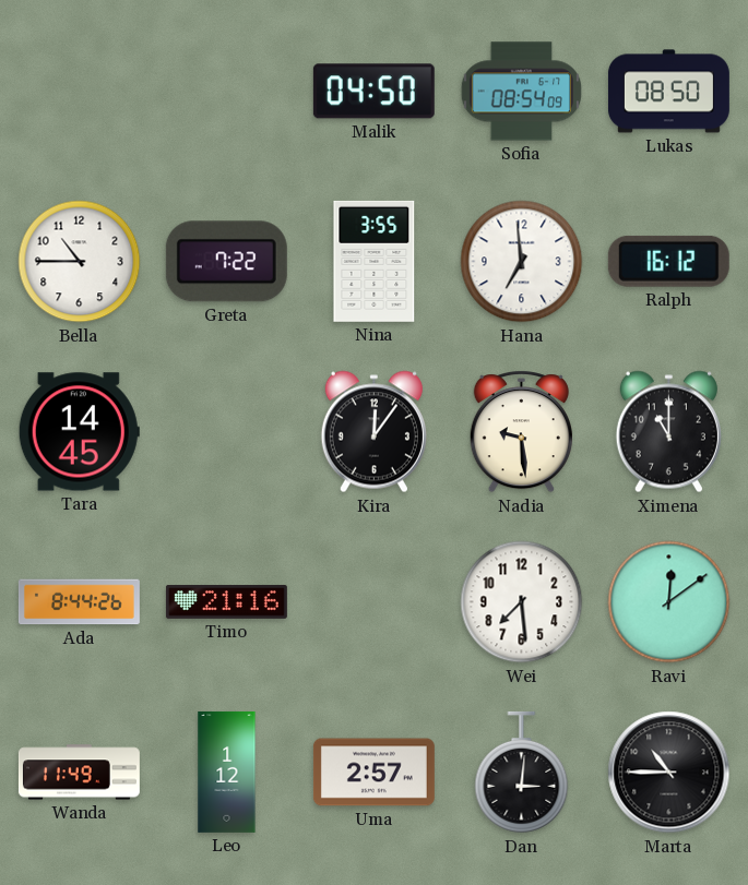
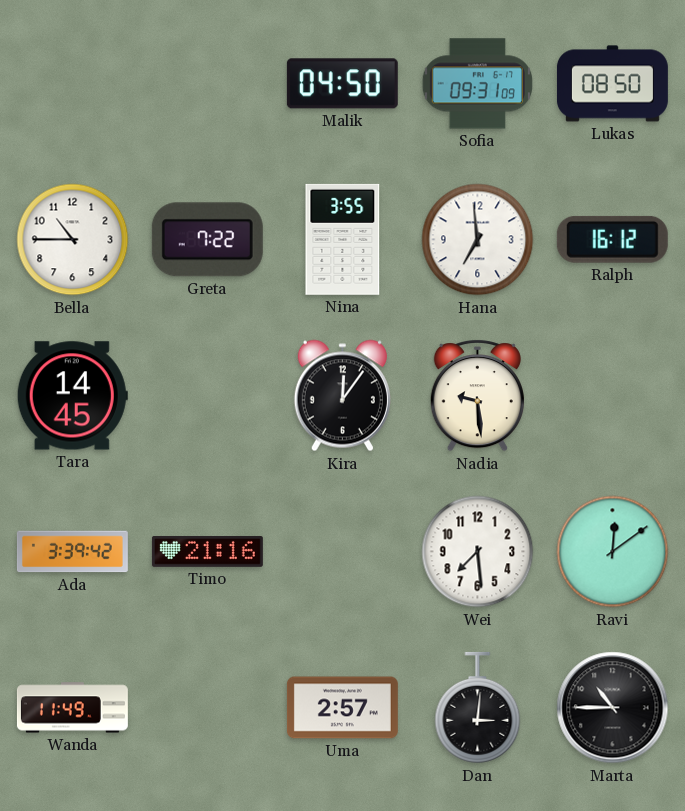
Sofia: 08:54 -> 09:31
Ximena: 11:00 -> none
Ada: 8:44 -> 3:39
Leo: 1:12 -> none
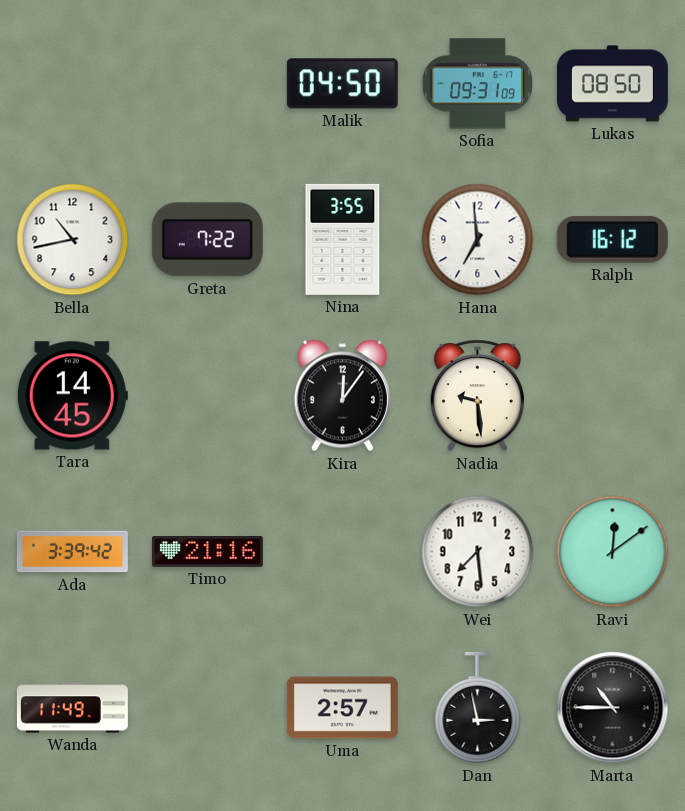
Bella: 10:45 -> 10:43
Dan: 3:01 -> 2:58
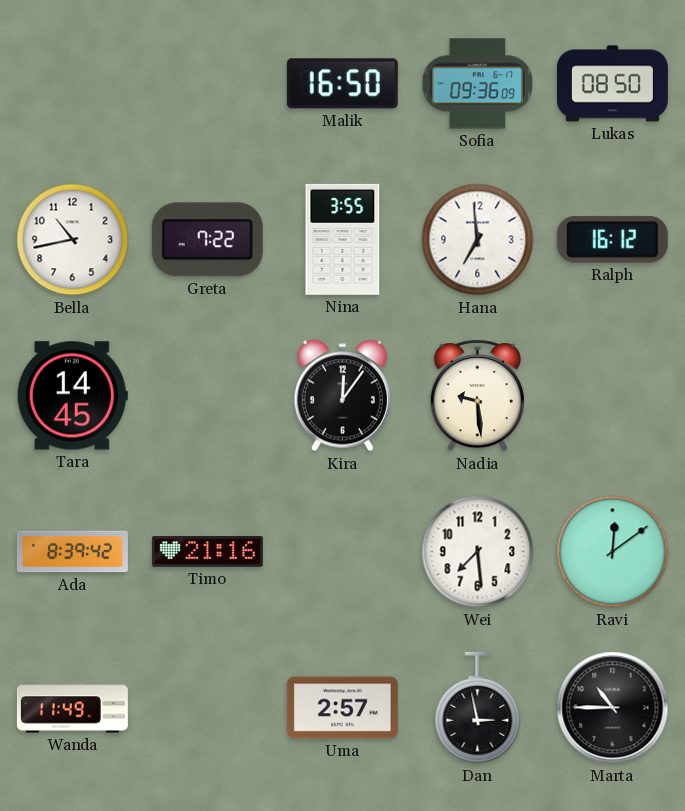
Malik: 04:50 -> 16:50
Sofia: 09:31 -> 09:36
Ada: 3:39 -> 8:39
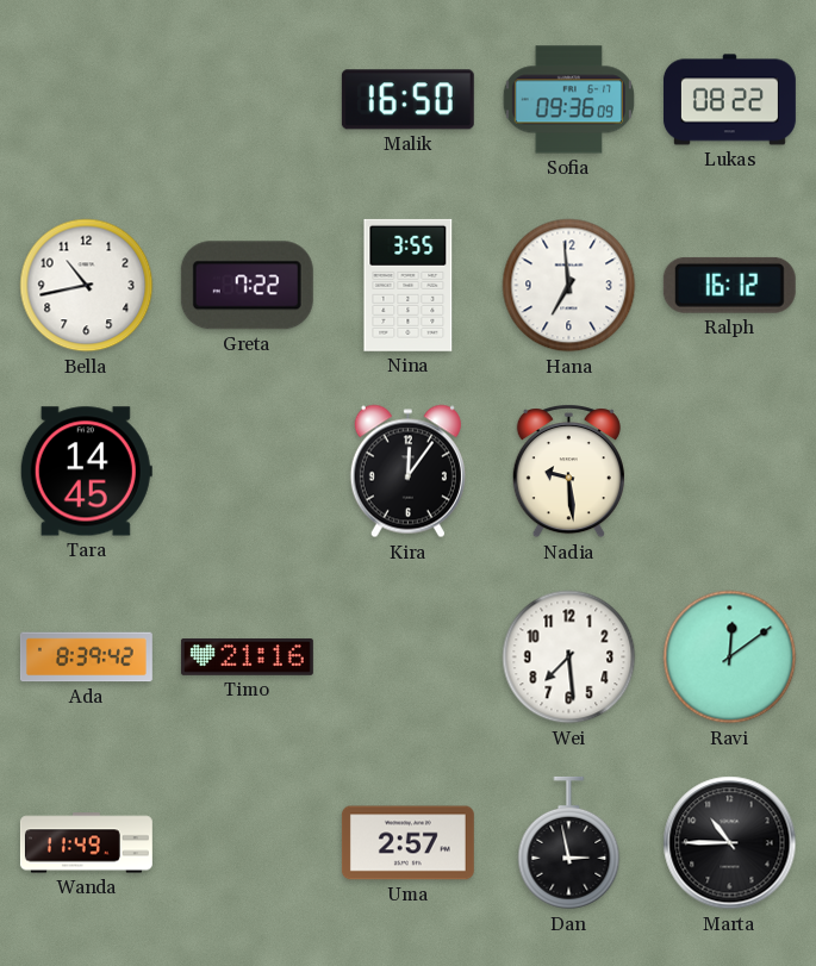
Lukas: 08:50 -> 08:22
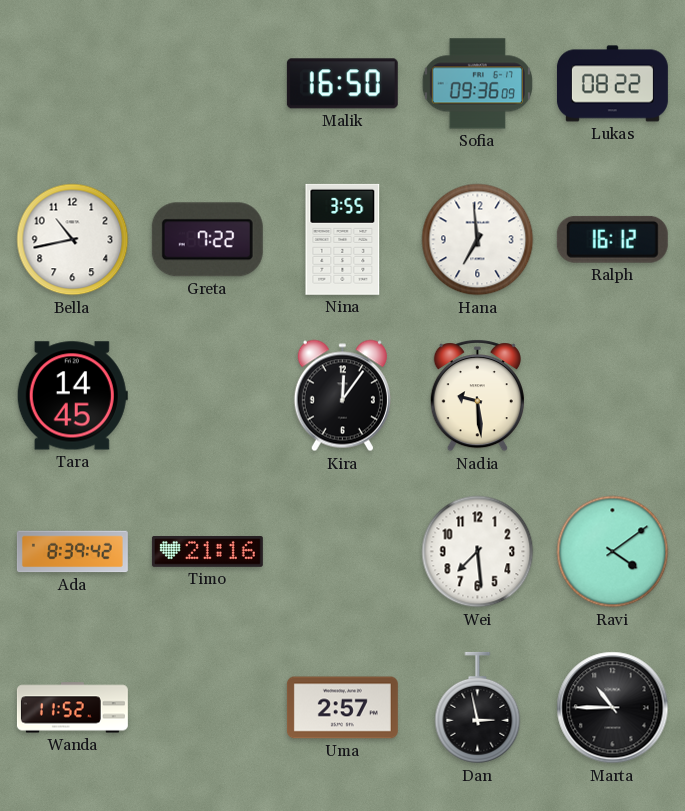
Ravi: 12:09 -> 4:09
Wanda: 11:49 -> 11:52
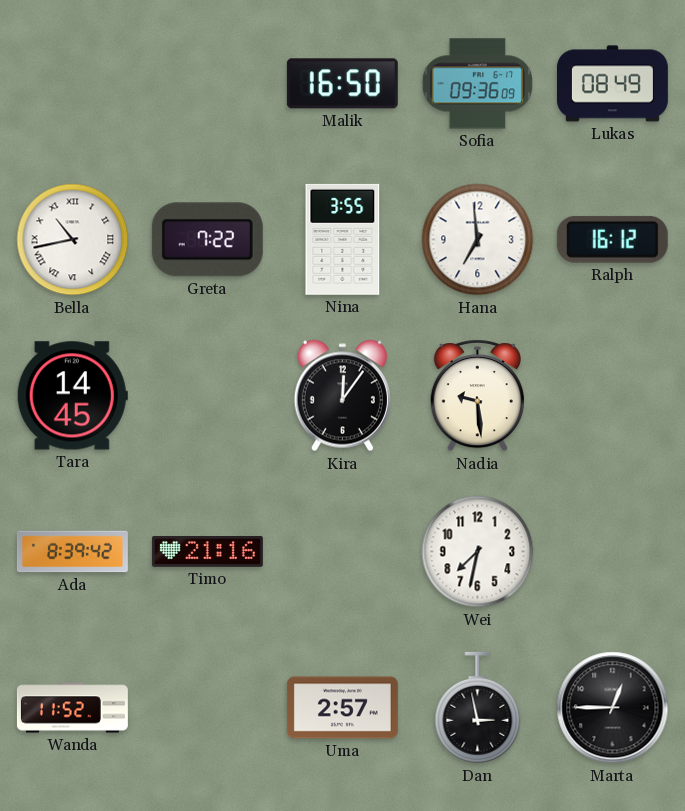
Lukas: 08:22 -> 08:49
Bella numerals: Arabic -> Roman
Wei: 7:29 -> 7:32
Ravi: 4:09 -> none
Marta: 10:45 -> 12:45
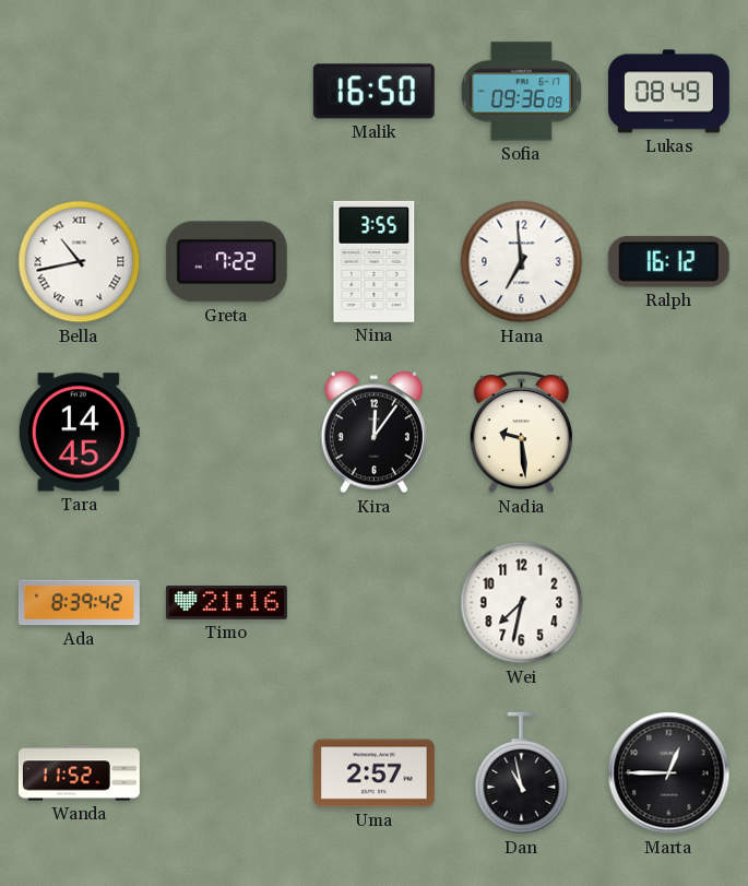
Dan: 2:58 -> 10:58
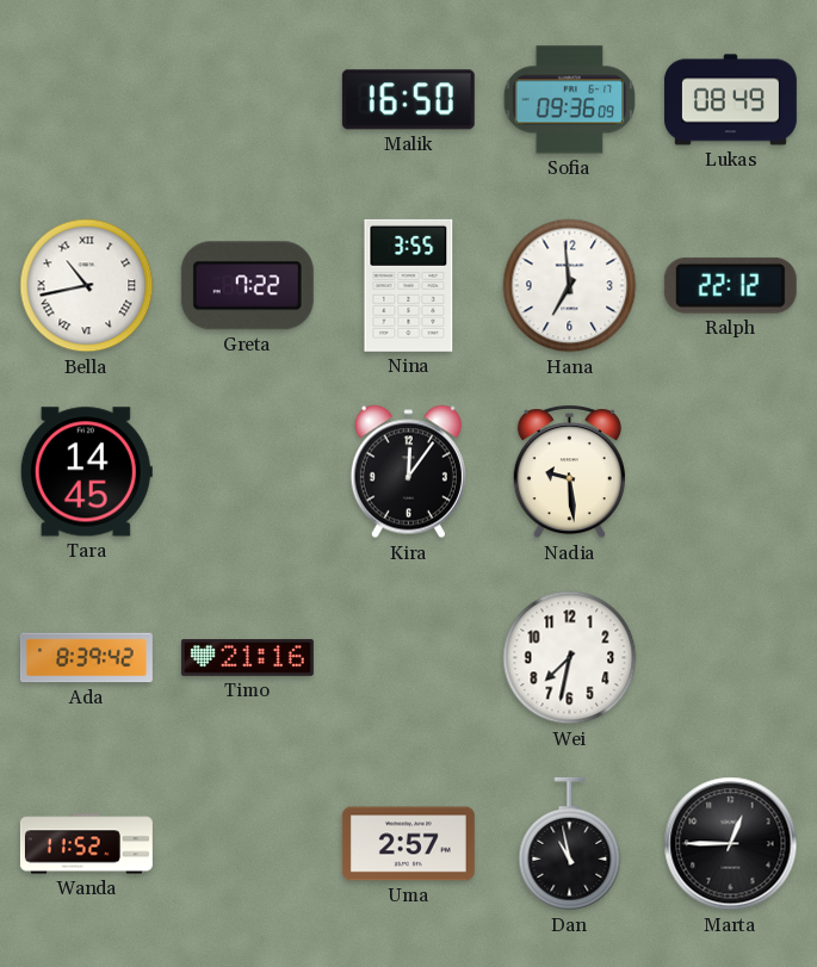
Ralph: 16:12 -> 22:12
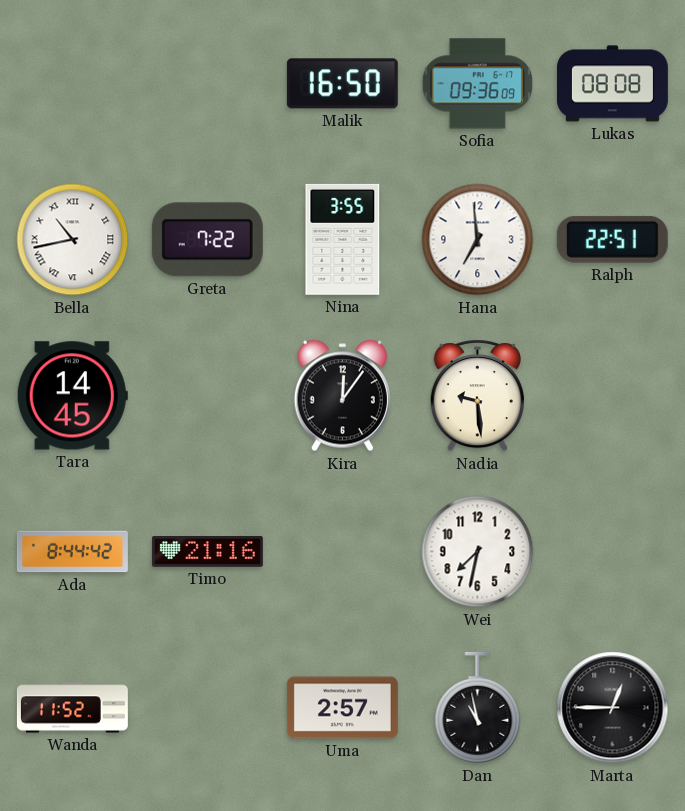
Lukas: 08:49 -> 08:08
Ralph: 22:12 -> 22:51
Ada: 8:39 -> 8:44
